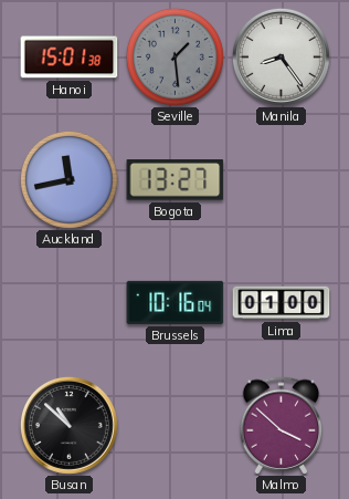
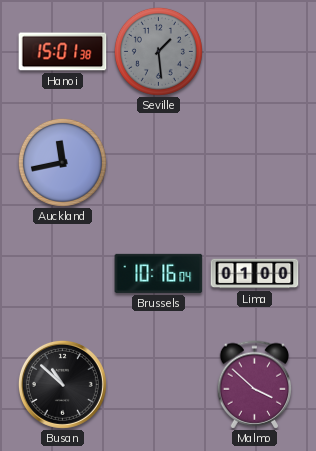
Manila: 8:24 -> none
Bogota: 13:27 -> none
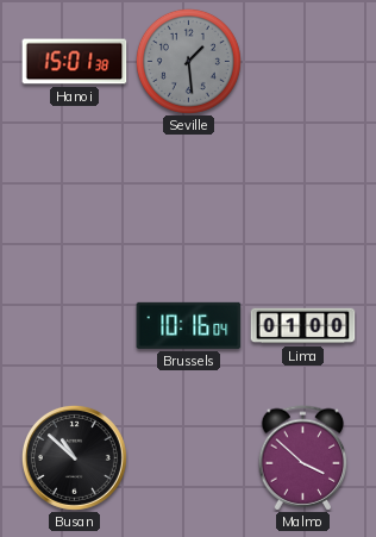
Auckland: 11:43 -> none
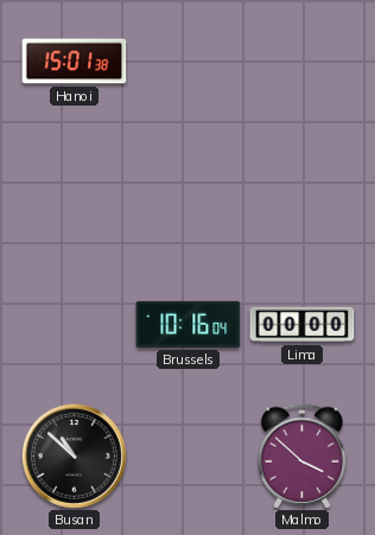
Seville: 1:29 -> none
Lima: 01:00 -> 00:00
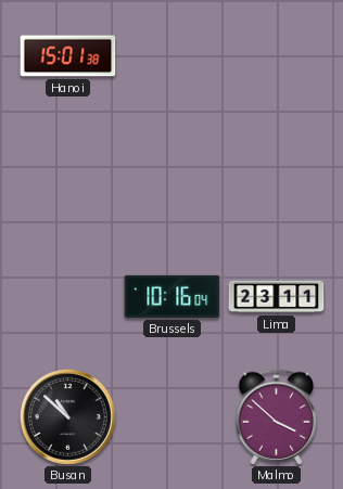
Lima: 00:00 -> 23:11
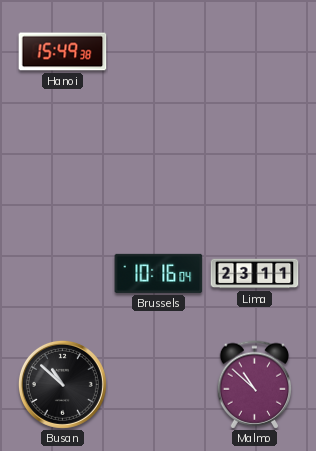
Hanoi: 15:01 -> 15:49
Malmo: 3:52 -> 10:52
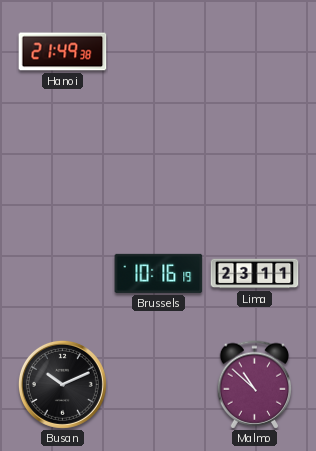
Hanoi: 15:49 -> 21:49
Brussels: 10:16:04 -> 10:16:19
Busan: 10:52 -> 10:11
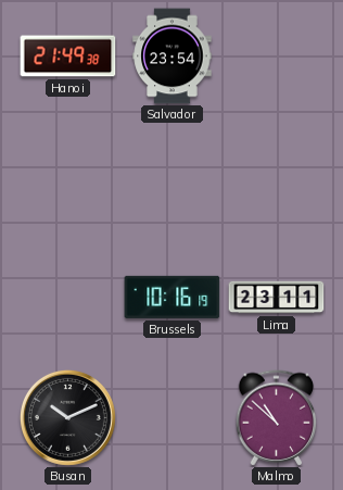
Salvador: none -> 23:54
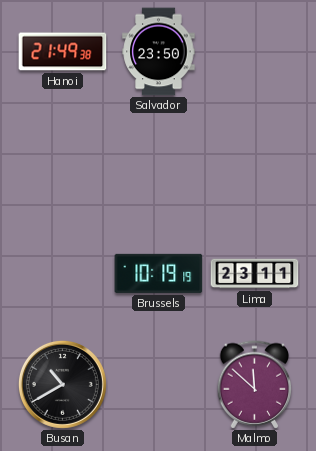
Salvador: 23:54 -> 23:50
Brussels: 10:16 -> 10:19
Busan: 10:11 -> 10:40
Malmo: 10:52 -> 11:52
